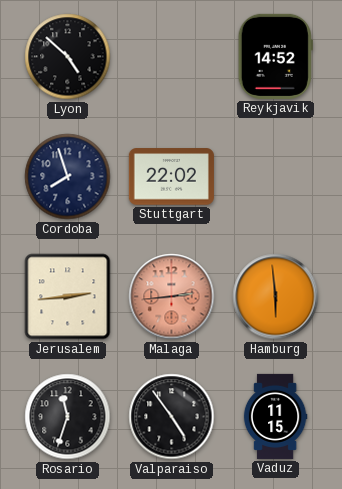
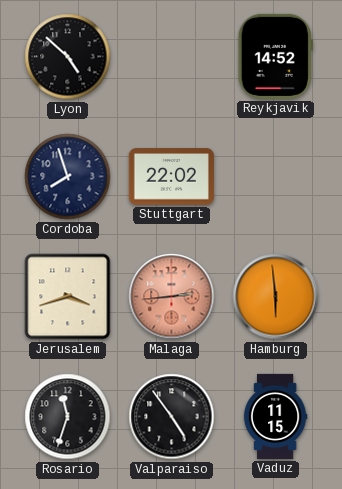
Jerusalem: 2:44 -> 3:42
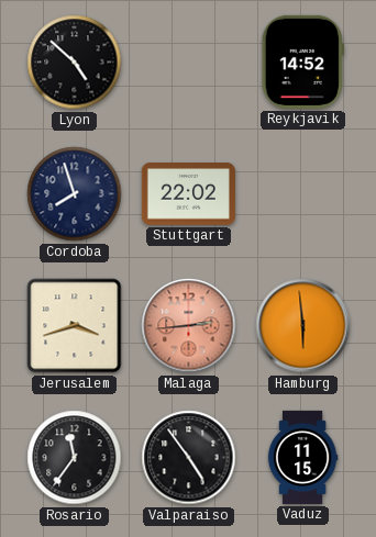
Rosario: 11:33 -> 11:36
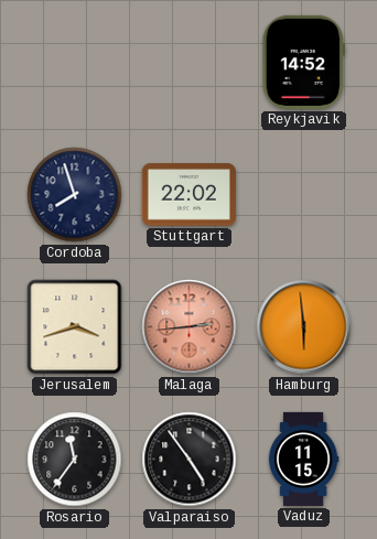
Lyon: 4:52 -> none
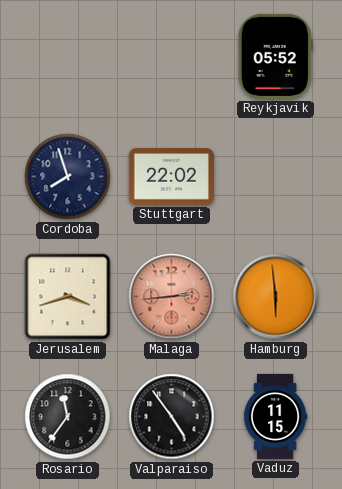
Reykjavik: 14:52 -> 05:52
